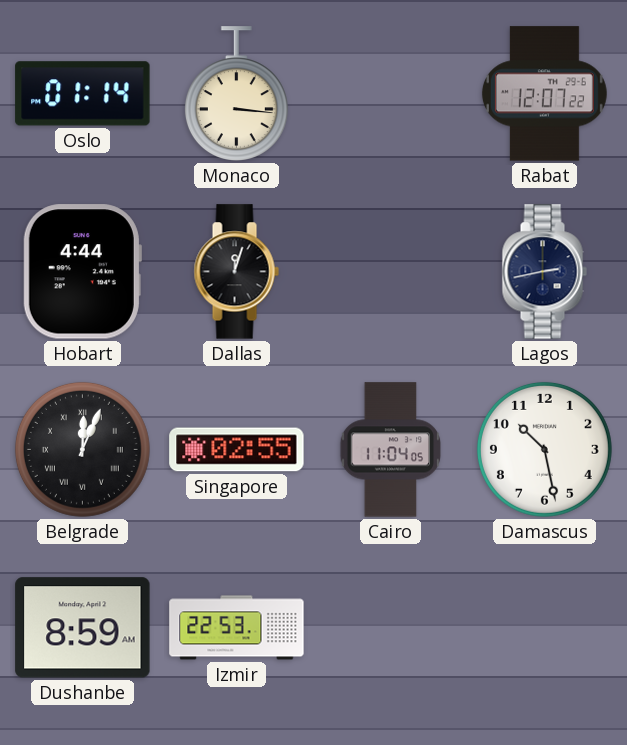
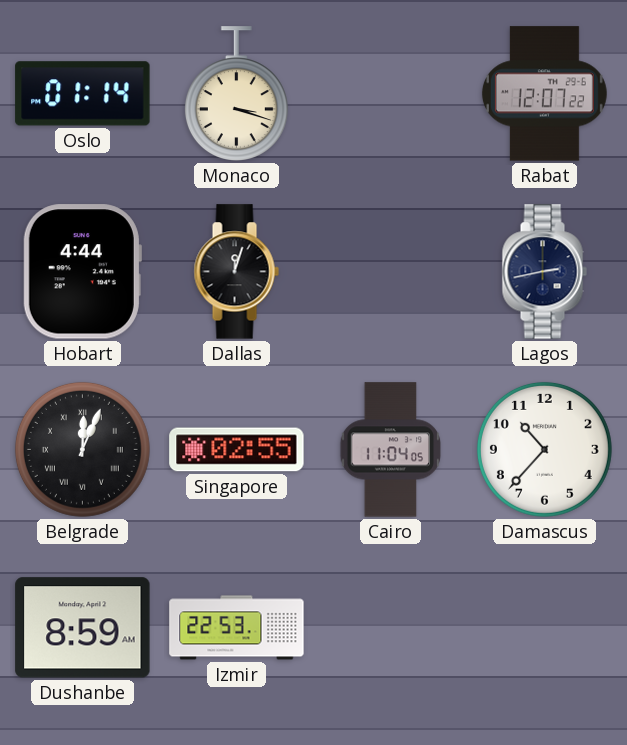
Monaco: 3:16 -> 3:18
Damascus: 10:28 -> 10:37
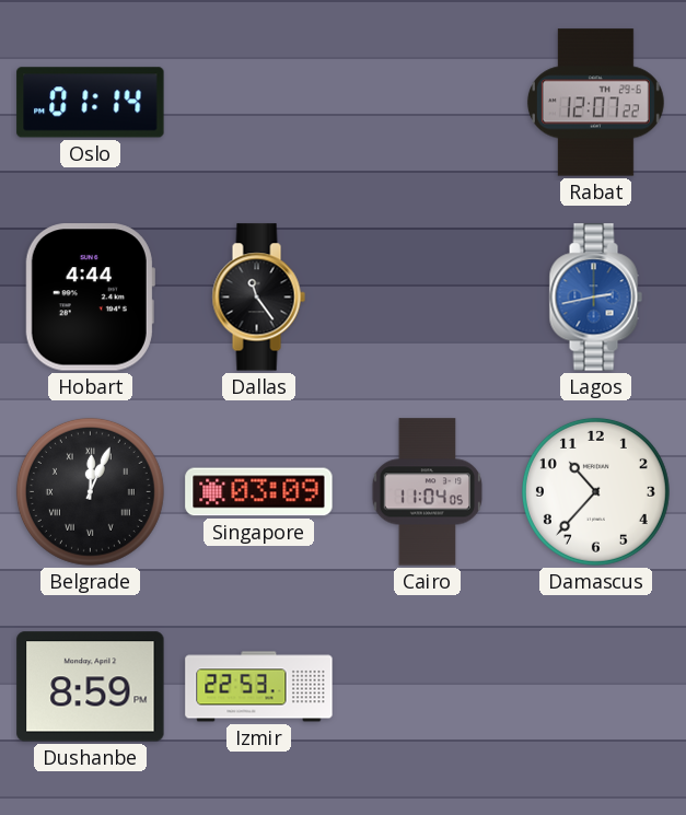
Monaco: 3:18 -> none
Dallas: 12:03 -> 11:24
Lagos dial: navy -> blue
Singapore: 02:55 -> 03:09
Dushanbe: 8:59 AM -> 8:59 PM
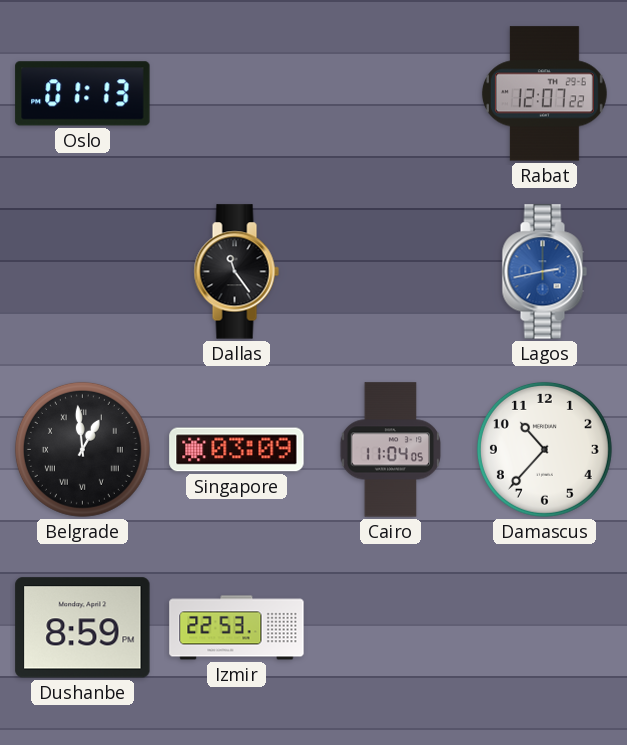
Oslo: 01:14 -> 01:13
Hobart: 4:44 -> none
Belgrade: 12:04 -> 12:59
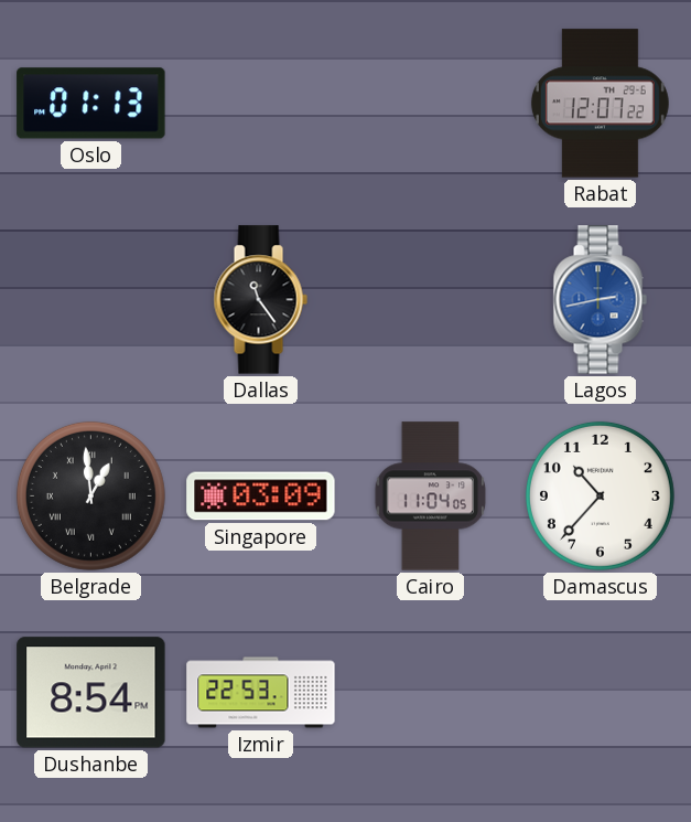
Dushanbe: 8:59 -> 8:54
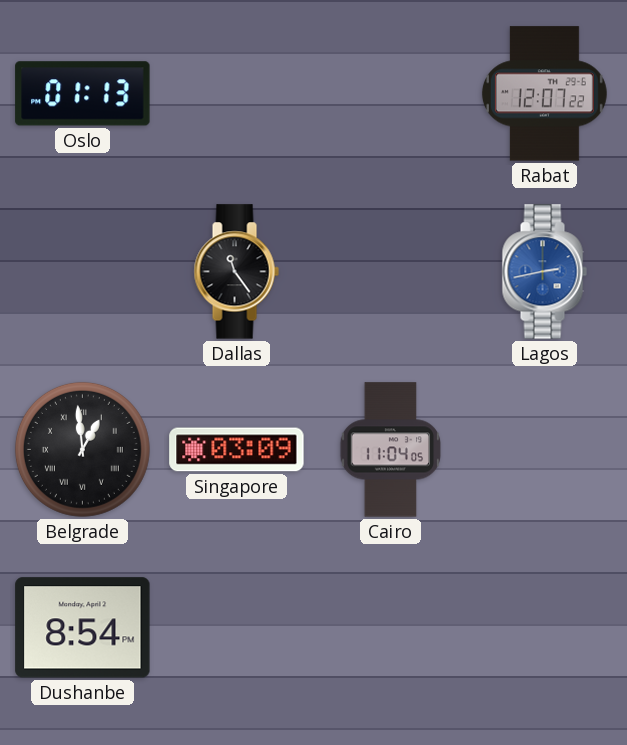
Damascus: 10:37 -> none
Izmir: 22:53 -> none
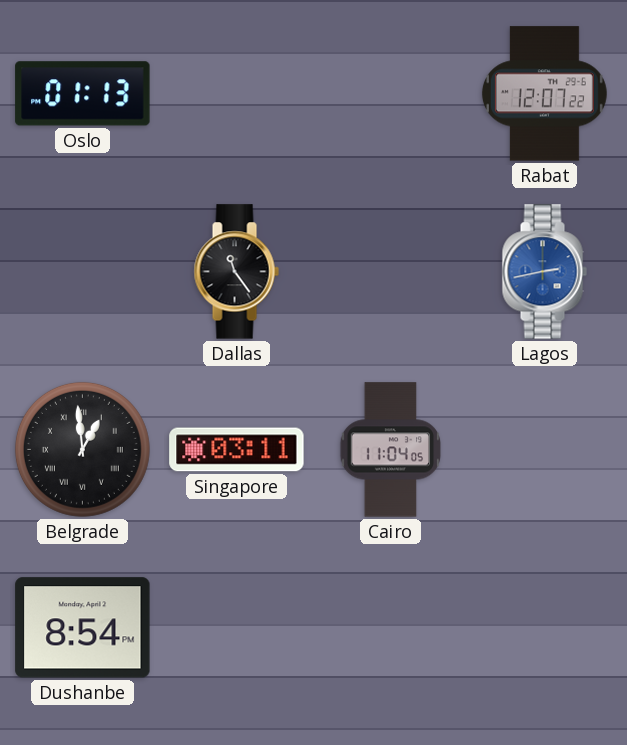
Singapore: 03:09 -> 03:11
